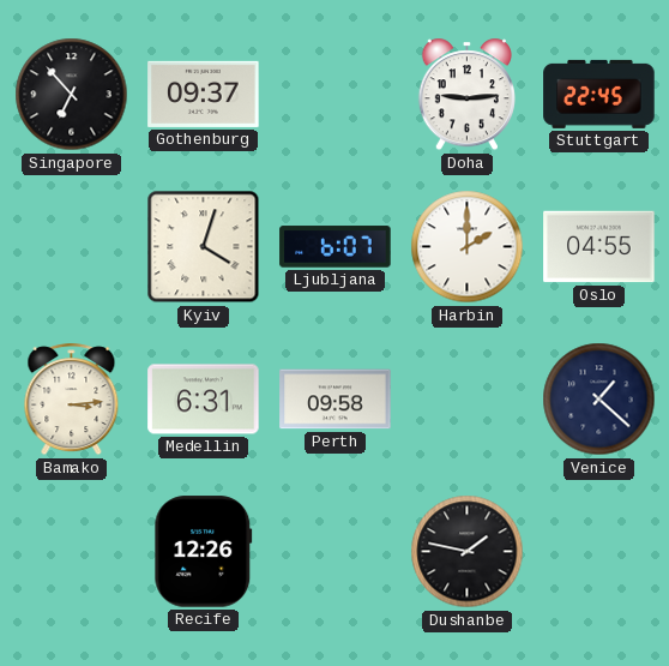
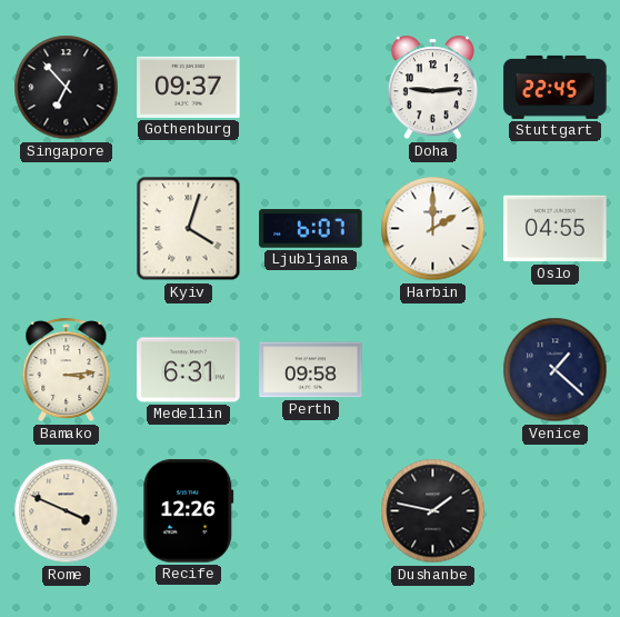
Rome: none -> 3:49
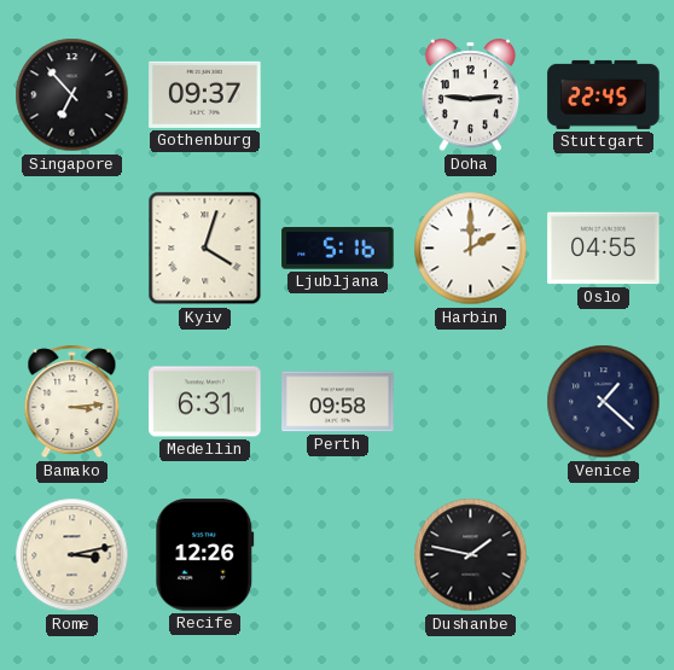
Ljubljana: 6:07 -> 5:16
Rome: 3:49 -> 3:13
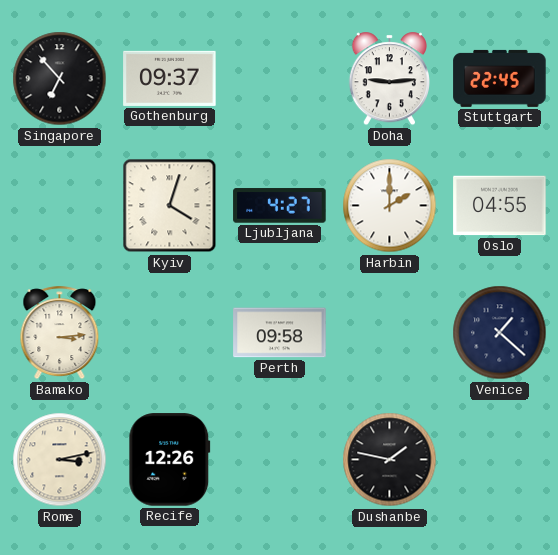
Ljubljana: 5:16 -> 4:27
Medellin: 6:31 -> none
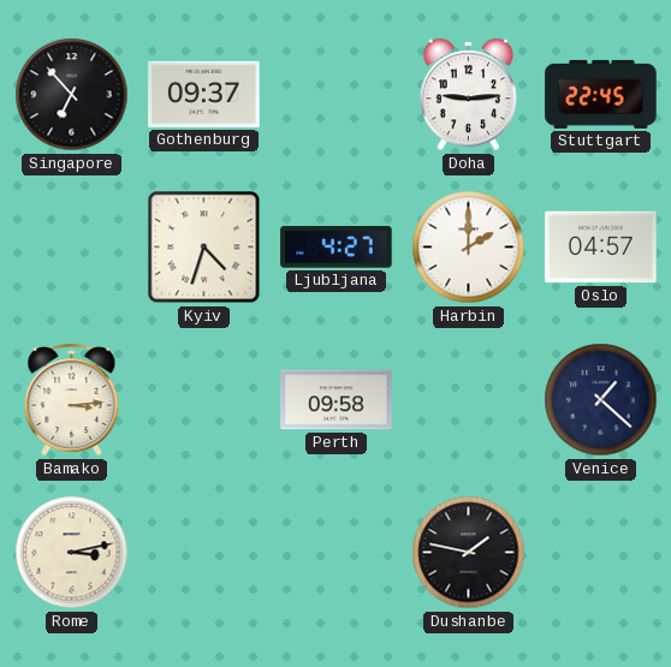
Kyiv: 4:03 -> 4:33
Oslo: 04:55 -> 04:57
Recife: 12:26 -> none
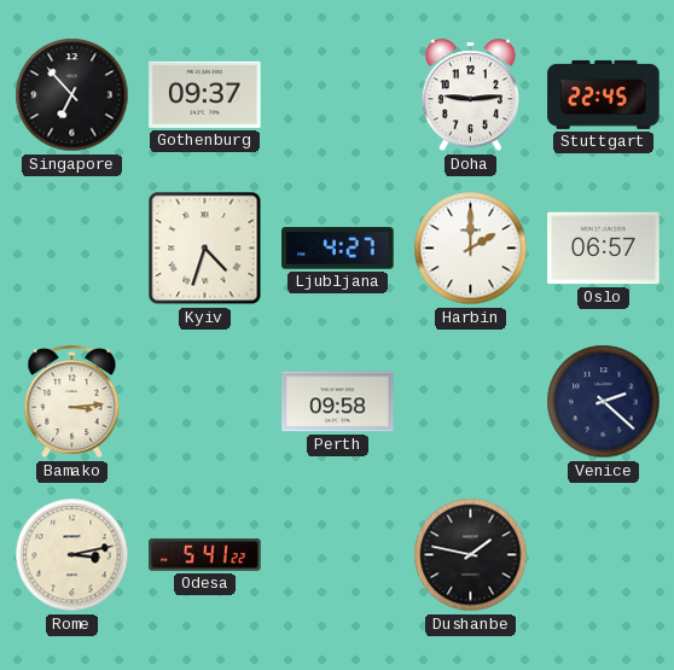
Oslo: 04:57 -> 06:57
Venice: 1:22 -> 2:22
Odesa: none -> 5:41
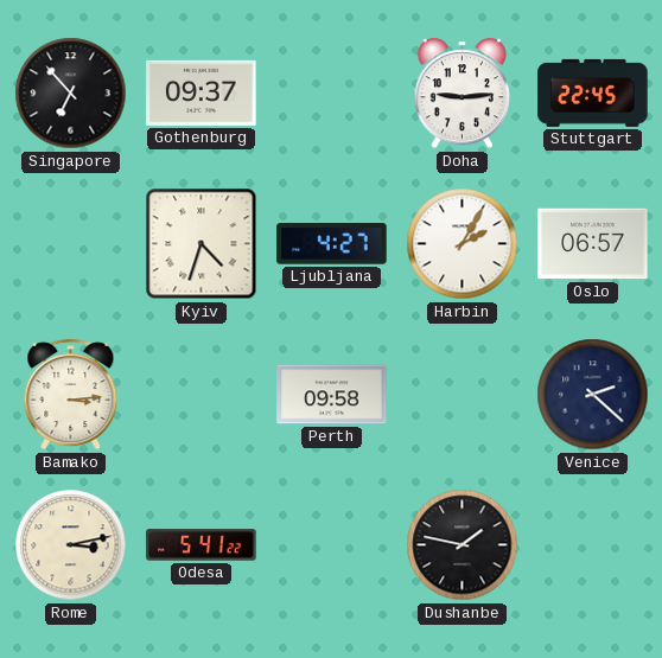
Harbin: 2:00 -> 2:05
